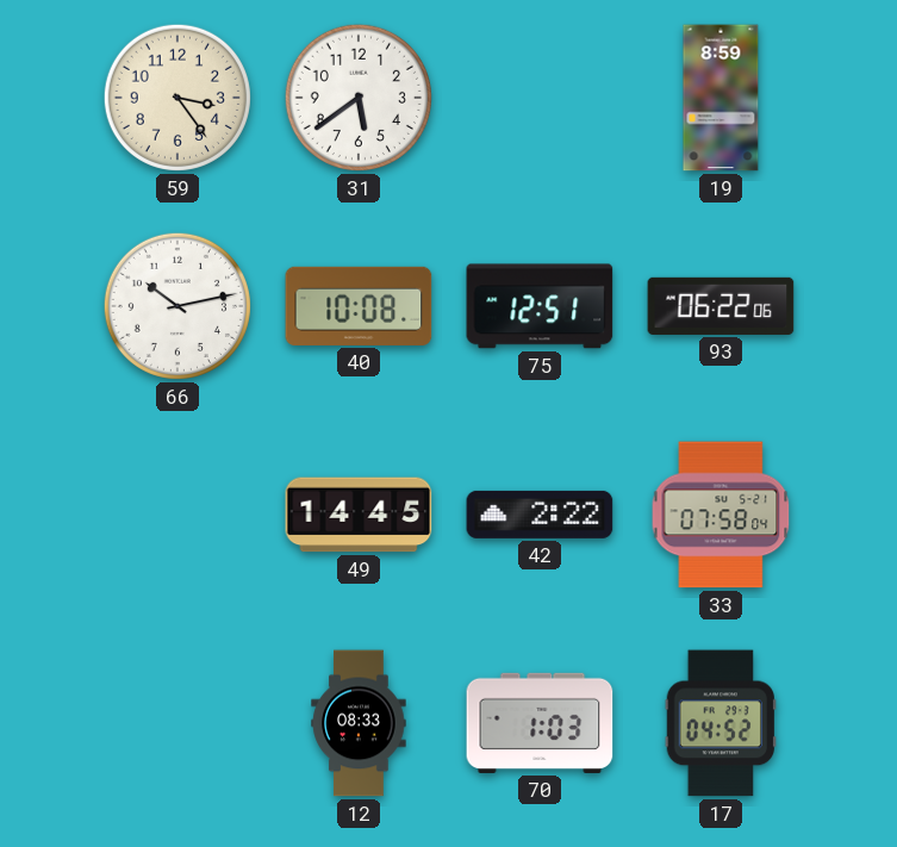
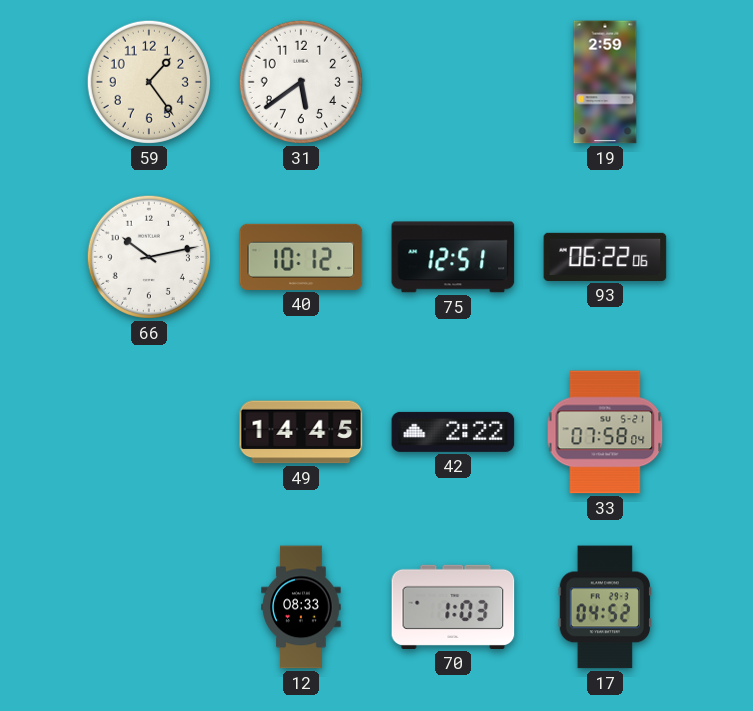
59: 3:24 -> 1:24
19: 8:59 -> 2:59
40: 10:08 -> 10:12
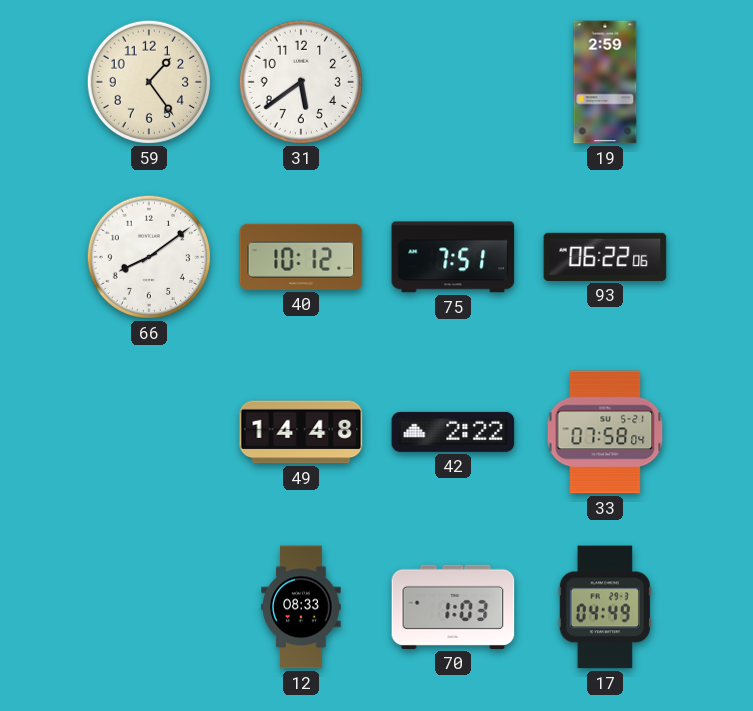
66: 10:13 -> 8:09
75: 12:51 -> 7:51
49: 14:45 -> 14:48
17: 04:52 -> 04:49
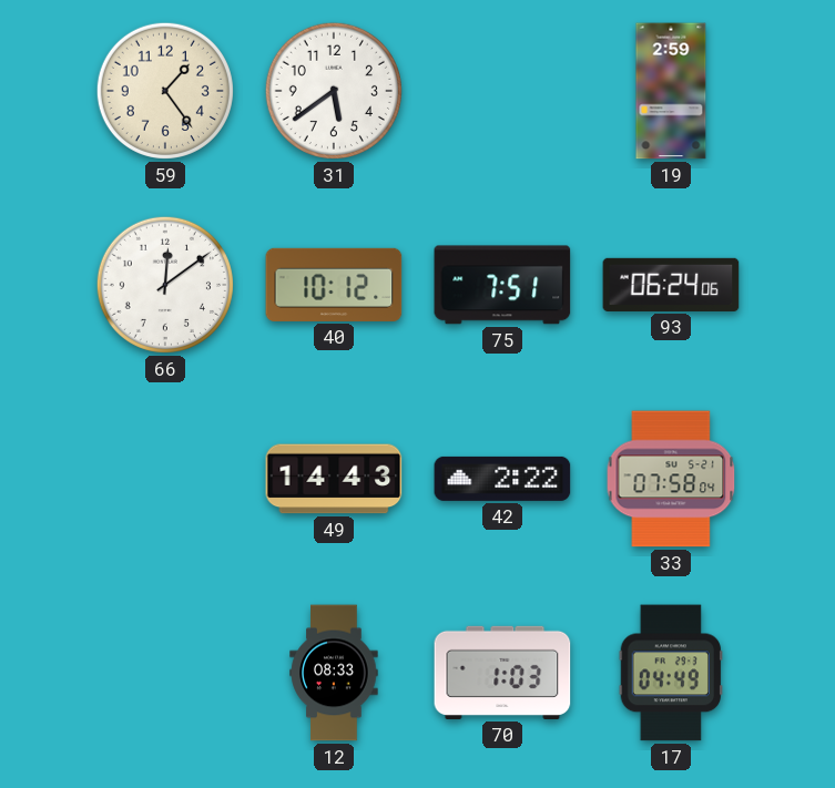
66: 8:09 -> 12:09
93: 06:22 -> 06:24
49: 14:48 -> 14:43
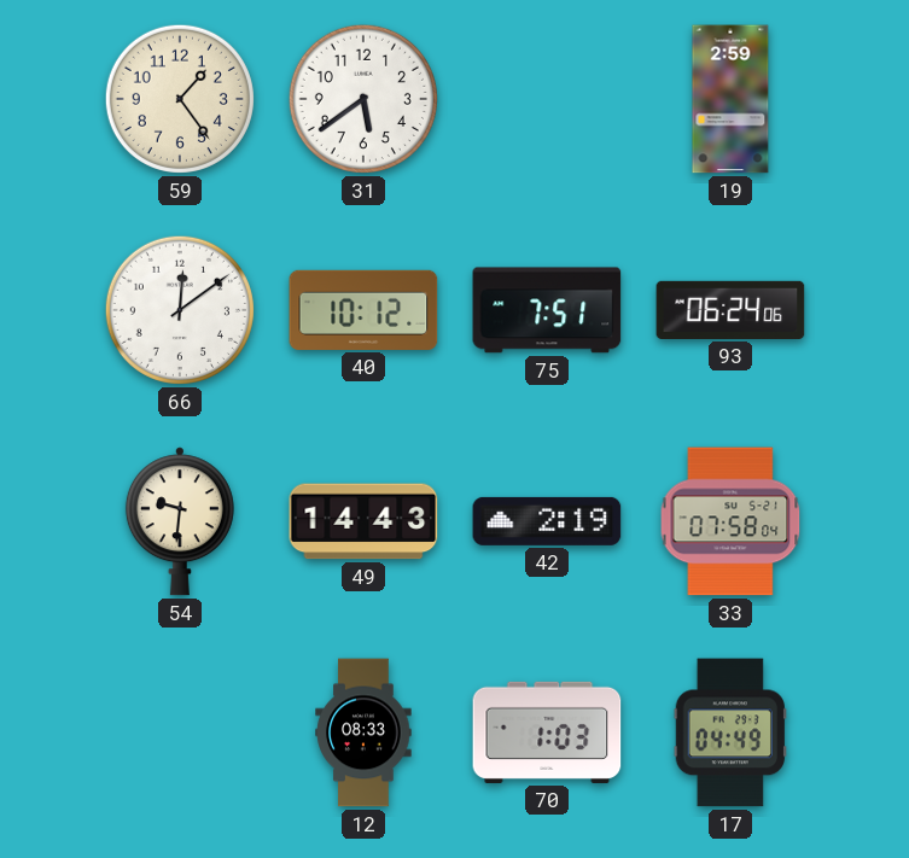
54: none -> 9:31
42: 2:22 -> 2:19
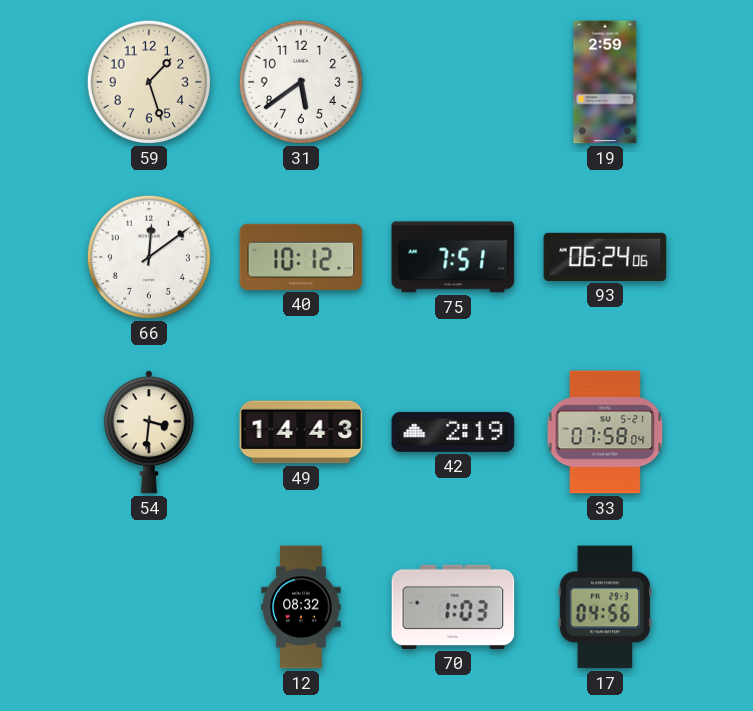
59: 1:24 -> 1:27
54: 9:31 -> 3:31
12: 08:33 -> 08:32
17: 04:49 -> 04:56
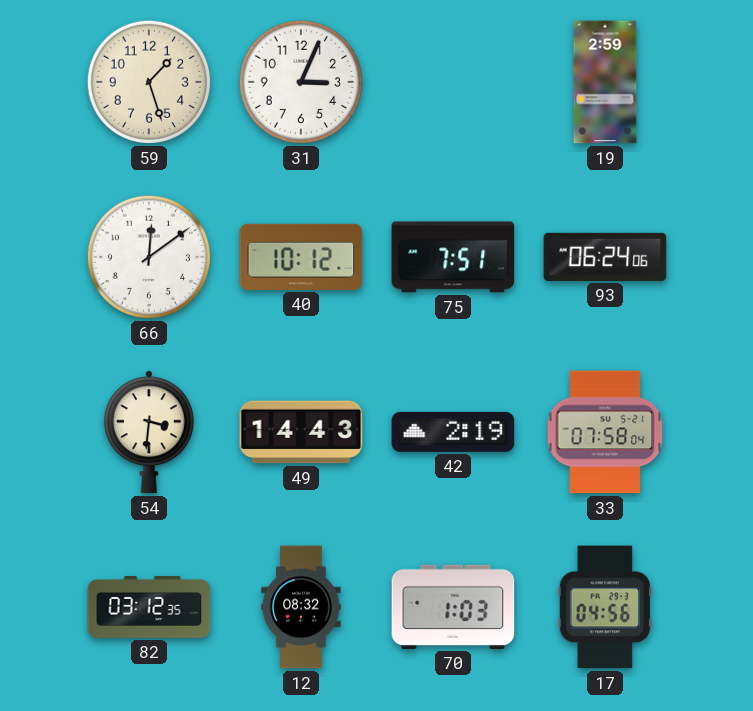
31: 5:39 -> 3:04
82: none -> 03:12
